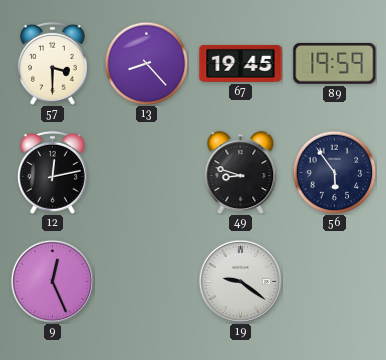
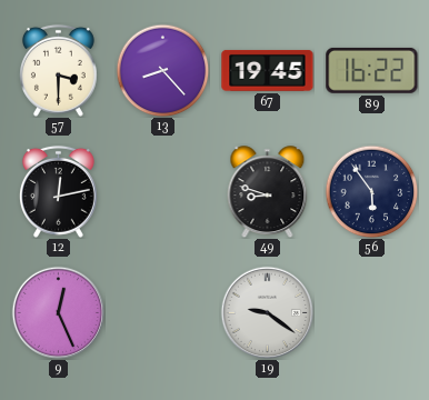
89: 19:59 -> 16:22
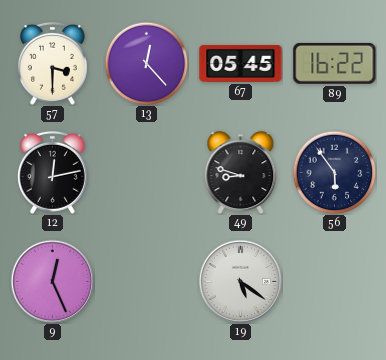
13: 8:23 -> 12:23
67: 19:45 -> 05:45
19: 9:21 -> 5:21
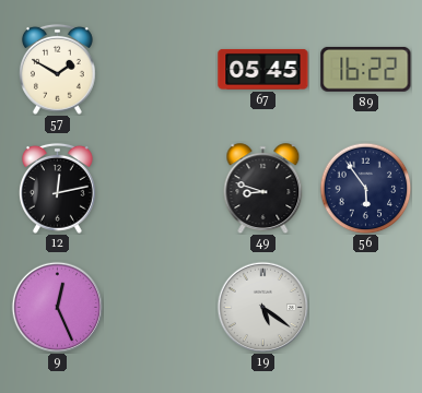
57: 3:30 -> 1:50
13: 12:23 -> none
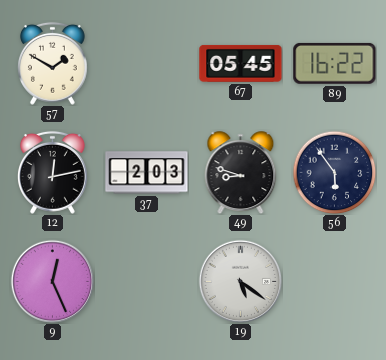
37: none -> 2:03
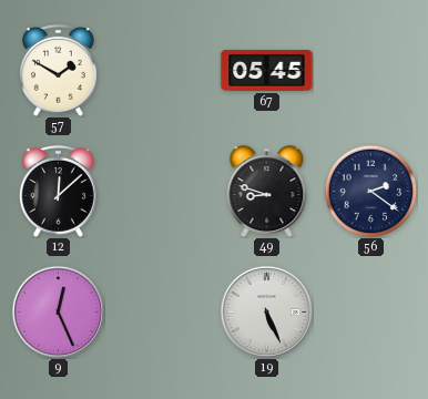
89: 16:22 -> none
12: 12:13 -> 12:08
37: 2:03 -> none
56: 5:54 -> 2:21
19: 5:21 -> 5:26
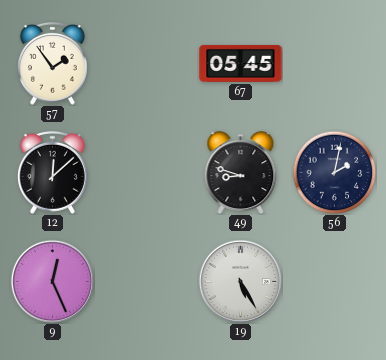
57: 1:50 -> 1:54
56: 2:21 -> 2:02
19: 5:26 -> 5:25
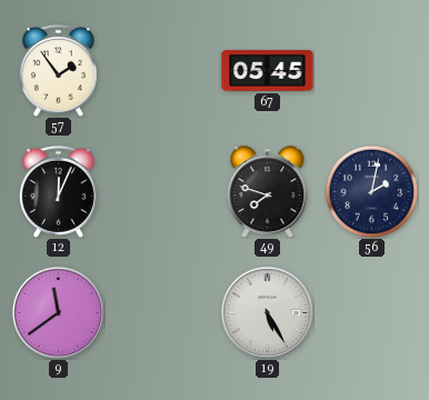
12: 12:08 -> 12:04
49: 8:48 -> 7:48
9: 12:26 -> 11:39
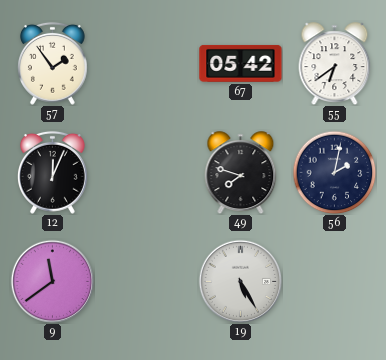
67: 05:45 -> 05:42
55: none -> 6:39
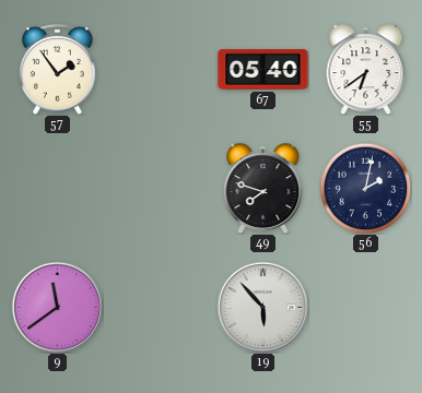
67: 05:42 -> 05:40
12: 12:04 -> none
19: 5:25 -> 5:53
